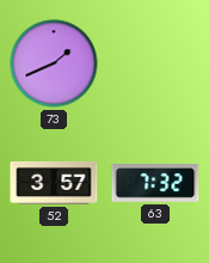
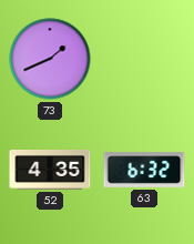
52: 3:57 -> 4:35
63: 7:32 -> 6:32
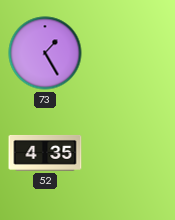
73: 1:41 -> 1:25
63: 6:32 -> none
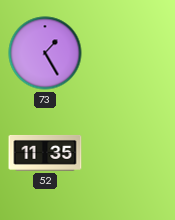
52: 4:35 -> 11:35
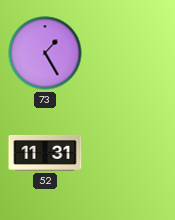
52: 11:35 -> 11:31
